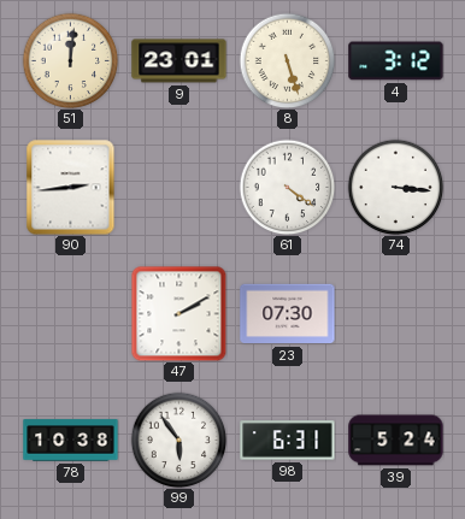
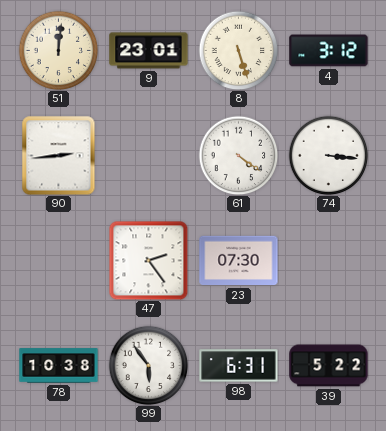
47: 2:10 -> 2:24
39: 5:24 -> 5:22
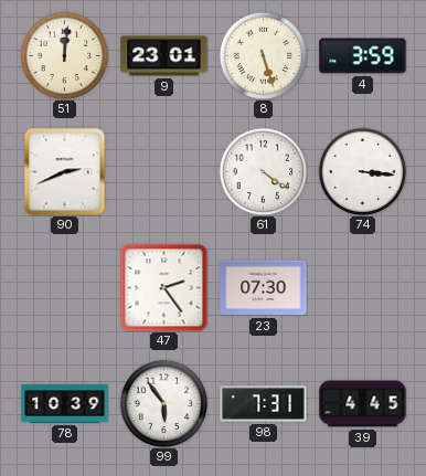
4: 3:12 -> 3:59
90: 2:44 -> 2:41
78: 10:38 -> 10:39
98: 6:31 -> 7:31
39: 5:22 -> 4:45
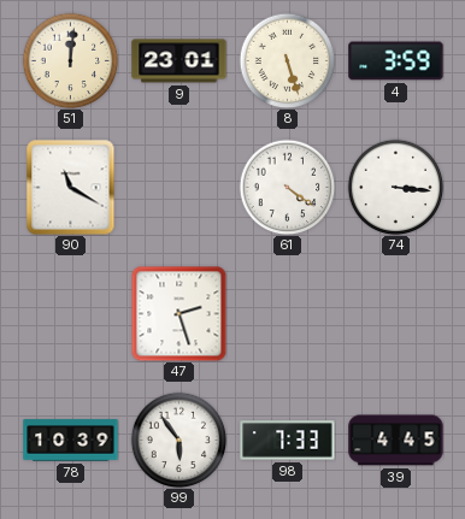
90: 2:41 -> 11:20
47: 2:24 -> 2:27
23: 07:30 -> none
98: 7:31 -> 7:33
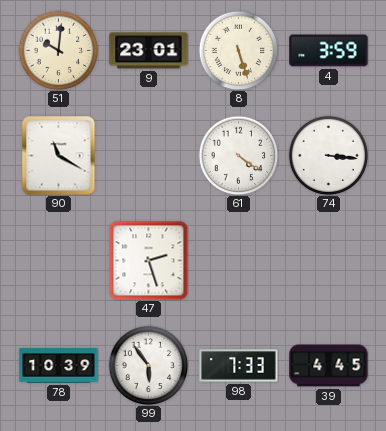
51: 12:01 -> 10:01
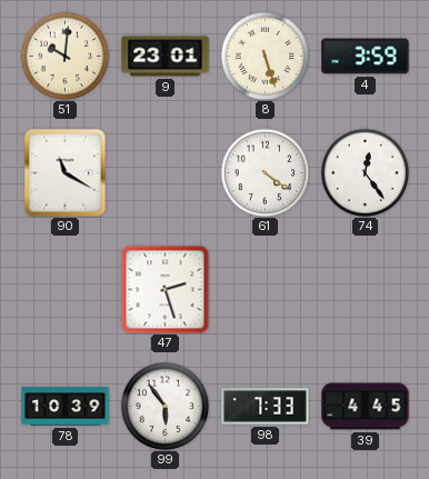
74: 3:16 -> 12:24
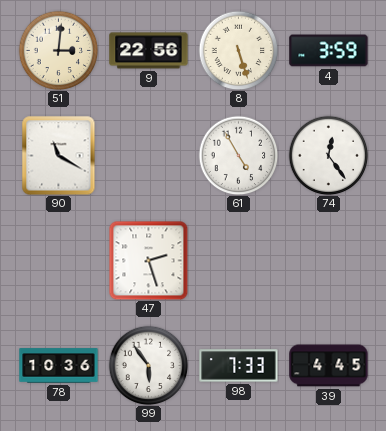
51: 10:01 -> 3:01
9: 23:01 -> 22:56
61: 4:21 -> 4:55
78: 10:39 -> 10:36
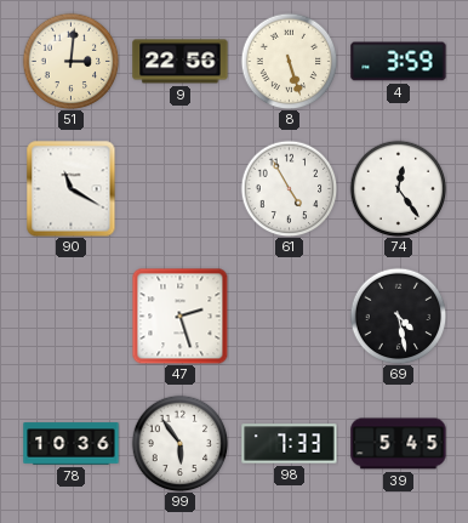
69: none -> 4:28
39: 4:45 -> 5:45
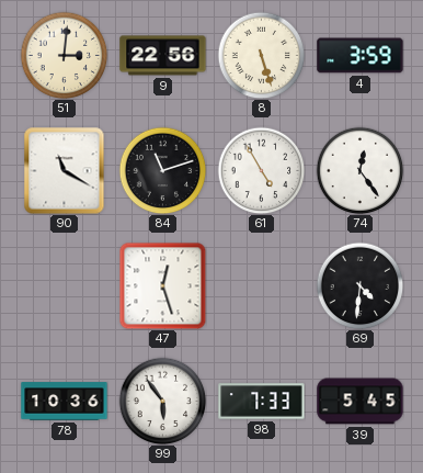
84: none -> 11:12
47: 2:27 -> 12:27
69: 4:28 -> 4:31
